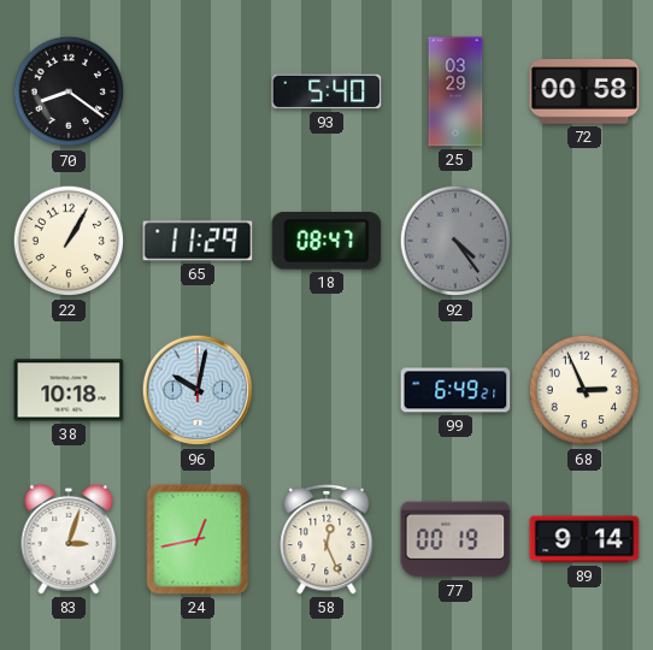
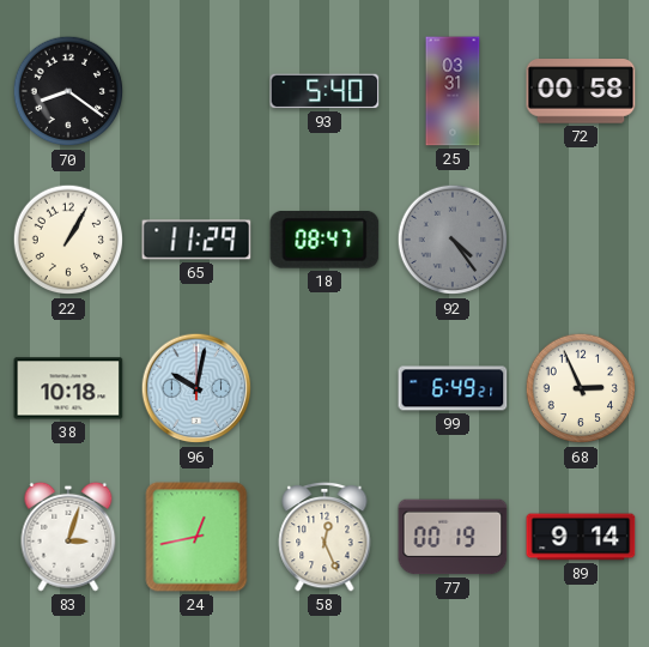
25: 03:29 -> 03:31
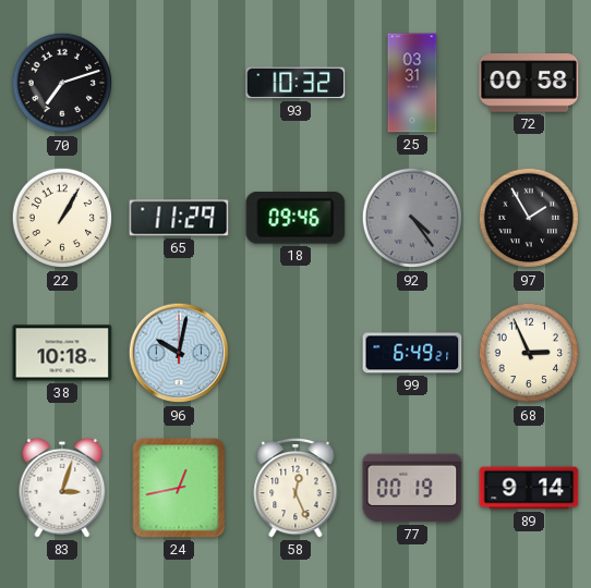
70: 8:21 -> 7:12
93: 5:40 -> 10:32
18: 08:47 -> 09:46
97: none -> 1:55
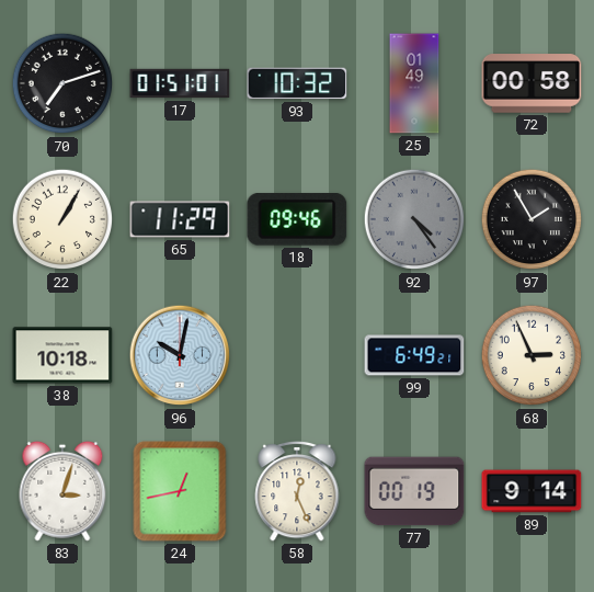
17: none -> 01:51
25: 03:31 -> 01:49
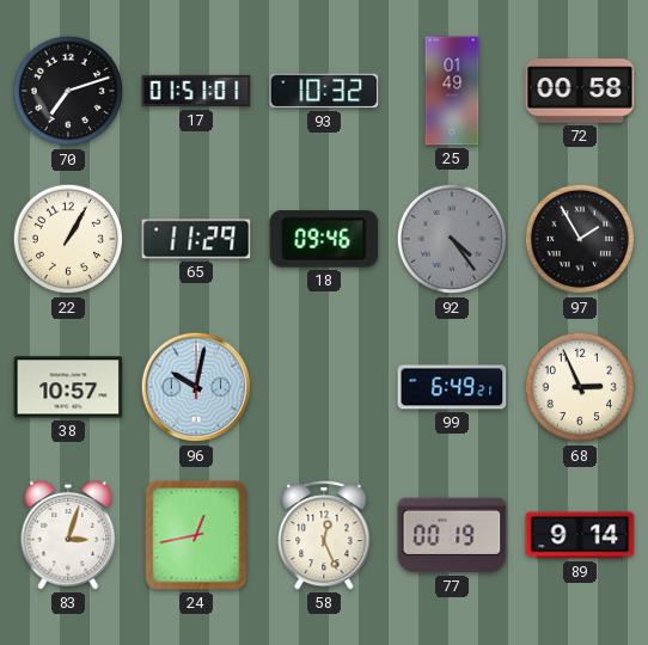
38: 10:18 -> 10:57
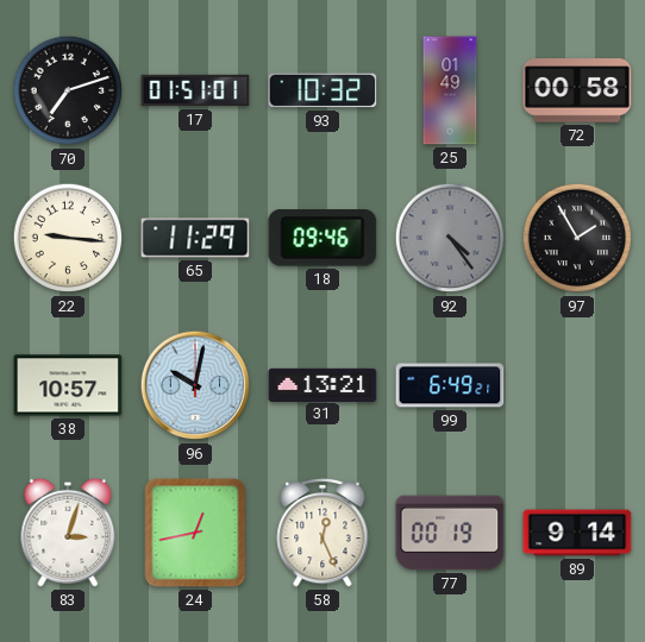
22: 1:05 -> 9:16
31: none -> 13:21
68: 2:56 -> none
